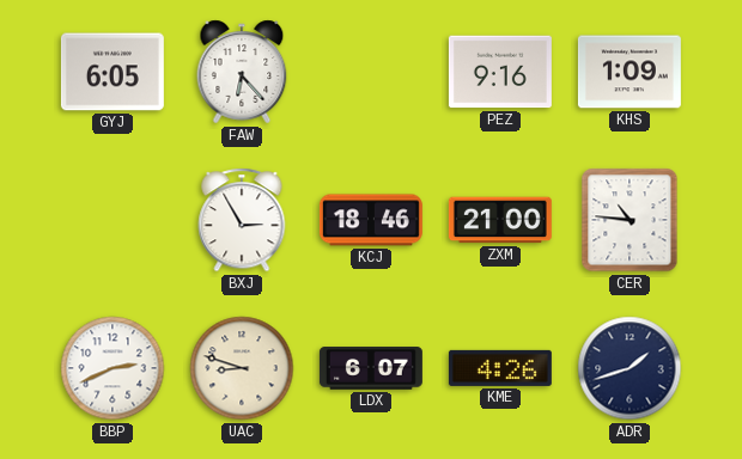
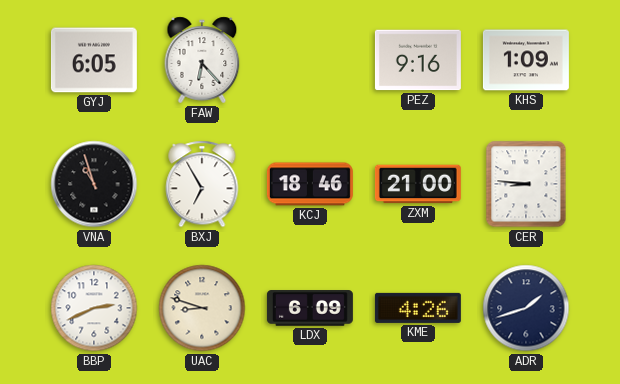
VNA: none -> 10:57
BXJ: 2:55 -> 6:55
CER: 10:46 -> 8:46
LDX: 6:07 -> 6:09
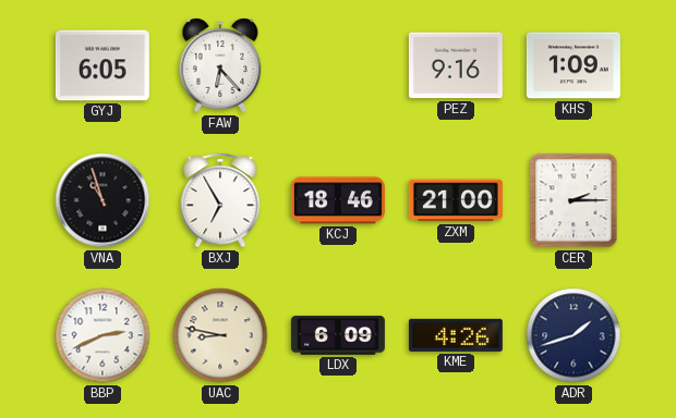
CER: 8:46 -> 2:15
UAC: 8:48 -> 8:47
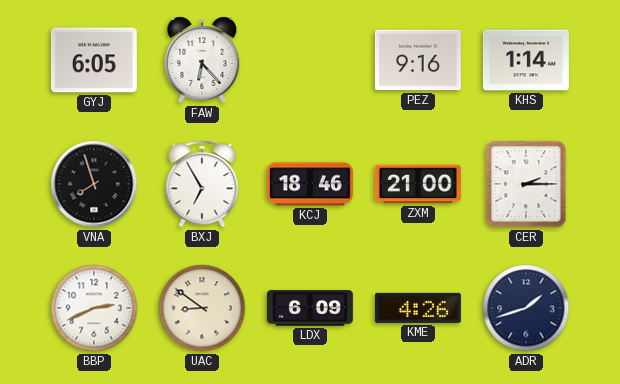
KHS: 1:09 -> 1:14
VNA: 10:57 -> 7:57
UAC: 8:47 -> 8:51
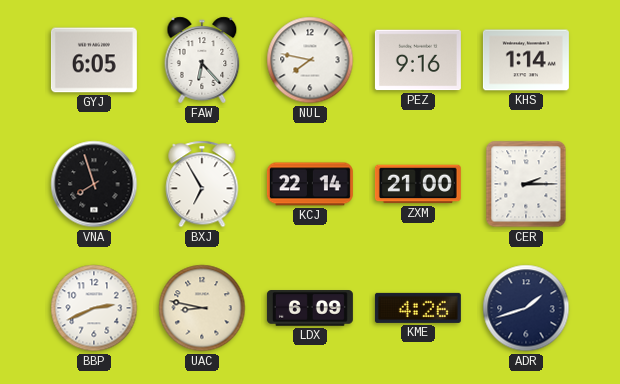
NUL: none -> 7:47
KCJ: 18:46 -> 22:14
UAC: 8:51 -> 8:47
